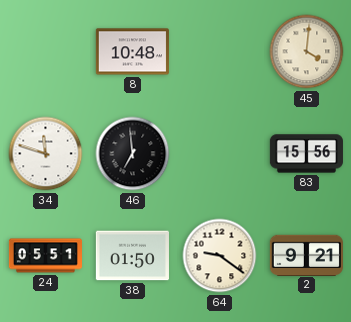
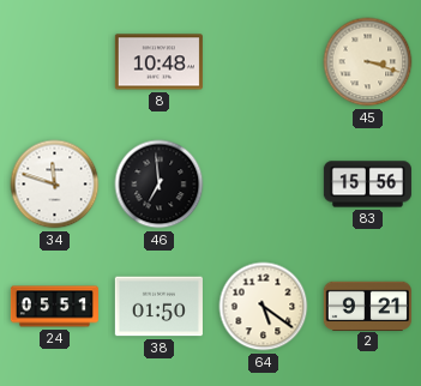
45: 4:01 -> 3:18
64: 9:21 -> 5:21
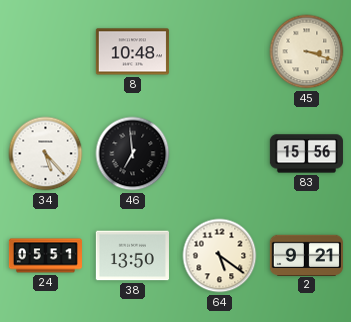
34: 11:48 -> 5:23
38: 01:50 -> 13:50
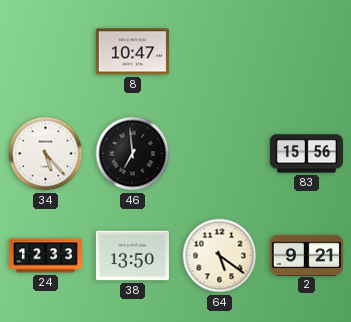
8: 10:48 -> 10:47
45: 3:18 -> none
24: 05:51 -> 12:33
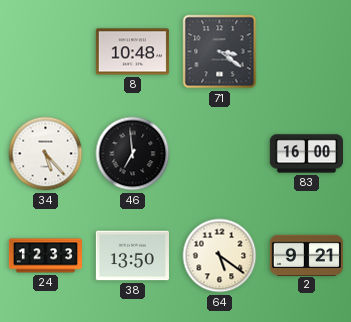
8: 10:47 -> 10:48
71: none -> 3:21
83: 15:56 -> 16:00
